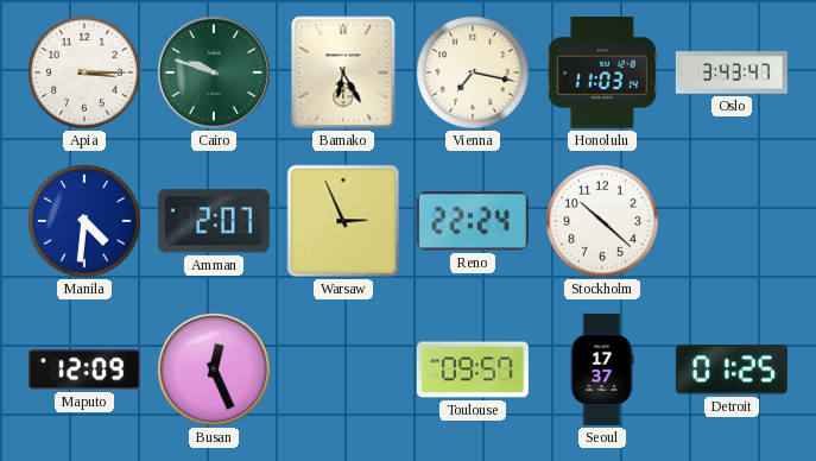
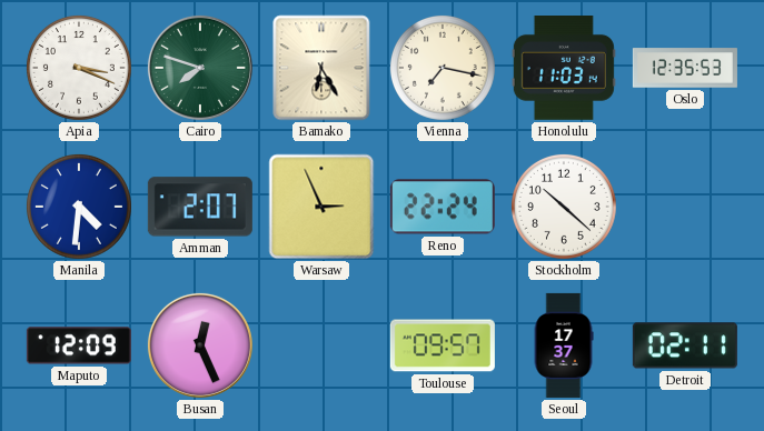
Apia: 3:15 -> 3:19
Cairo: 9:48 -> 7:48
Oslo: 3:43 -> 12:35
Detroit: 01:25 -> 02:11
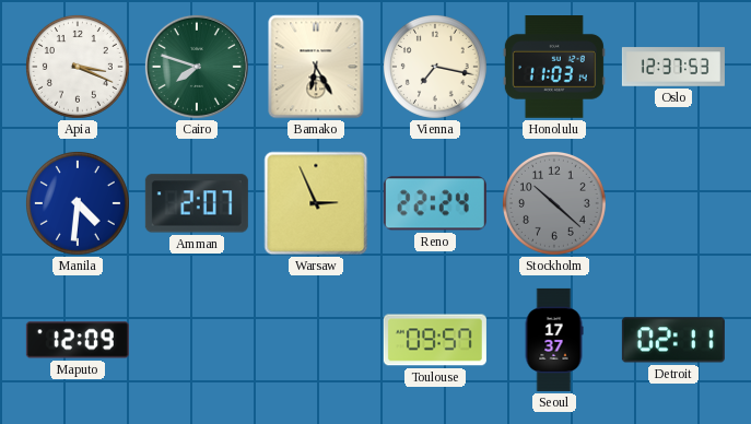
Oslo: 12:35 -> 12:37
Stockholm dial: white -> grey
Busan: 12:26 -> none
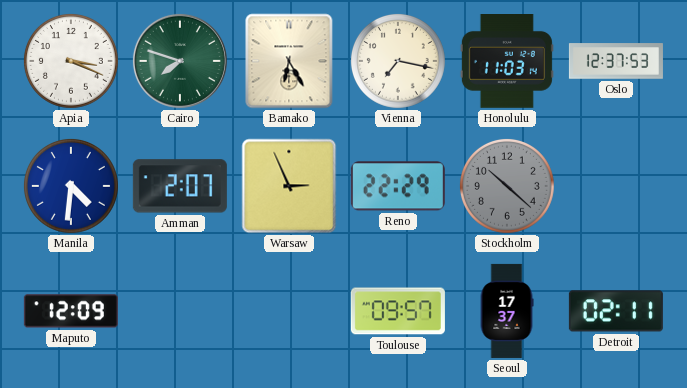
Reno: 22:24 -> 22:29
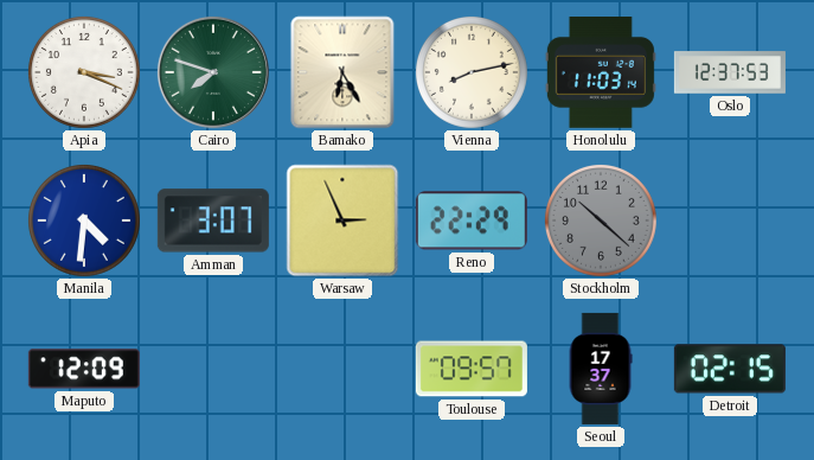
Vienna: 7:17 -> 8:13
Amman: 2:07 -> 3:07
Detroit: 02:11 -> 02:15
